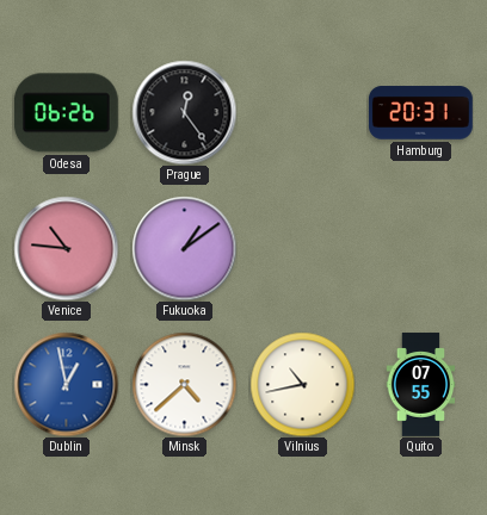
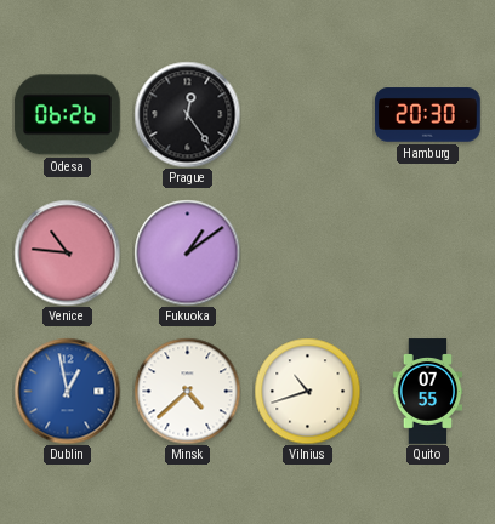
Hamburg: 20:31 -> 20:30
Vilnius: 10:43 -> 10:42
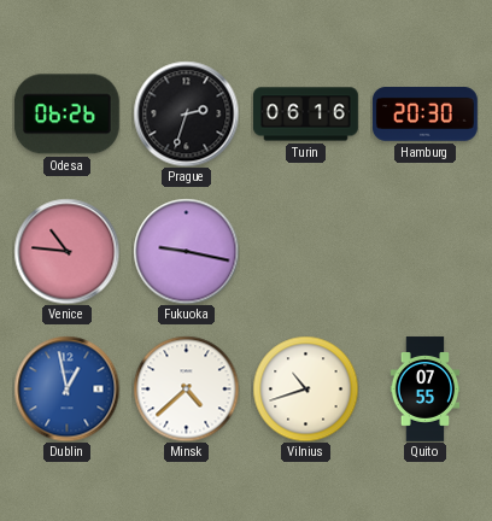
Prague: 12:24 -> 2:33
Turin: none -> 06:16
Fukuoka: 1:09 -> 9:17
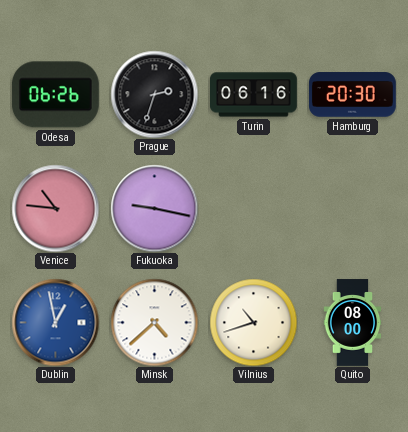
Quito: 07:55 -> 08:00
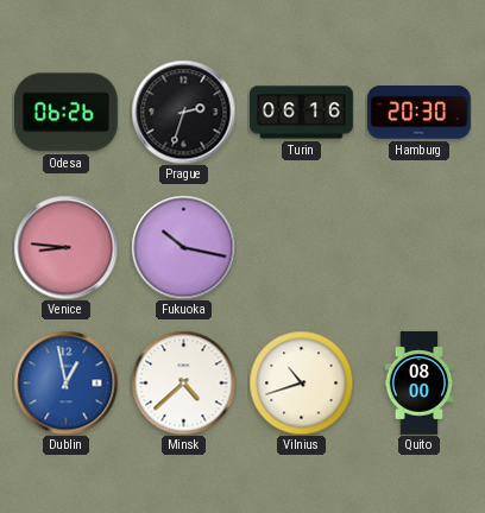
Venice: 10:46 -> 8:46
Fukuoka: 9:17 -> 10:17
